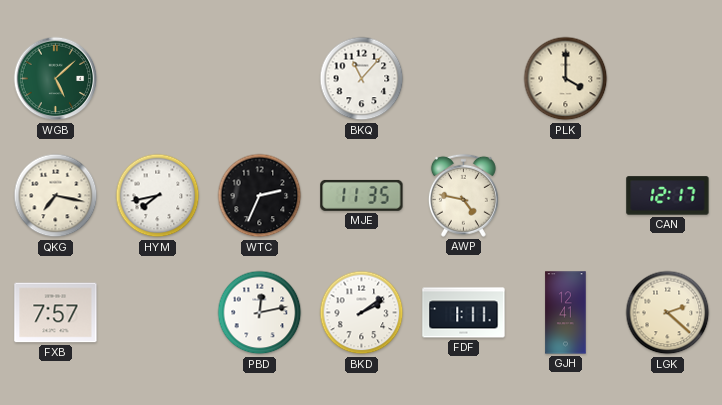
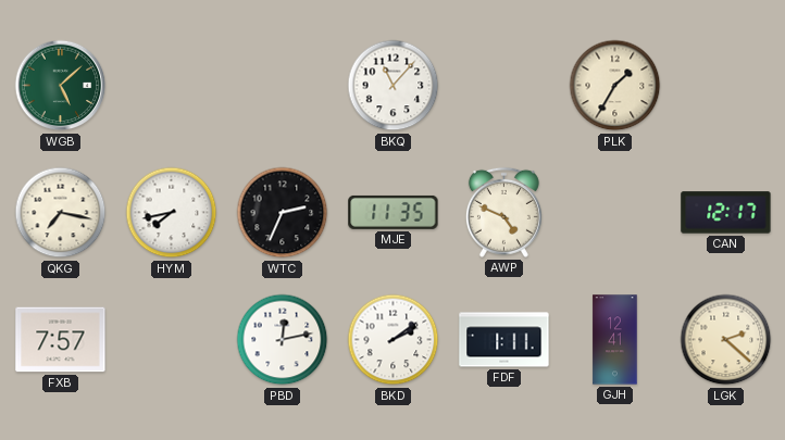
PLK: 4:00 -> 1:35
AWP: 4:47 -> 4:49
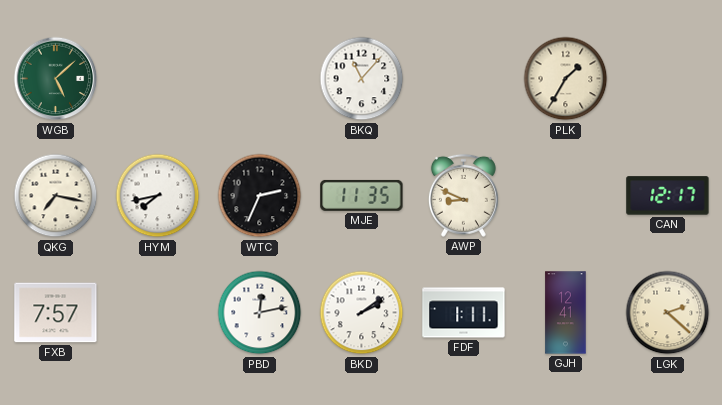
AWP: 4:49 -> 8:49
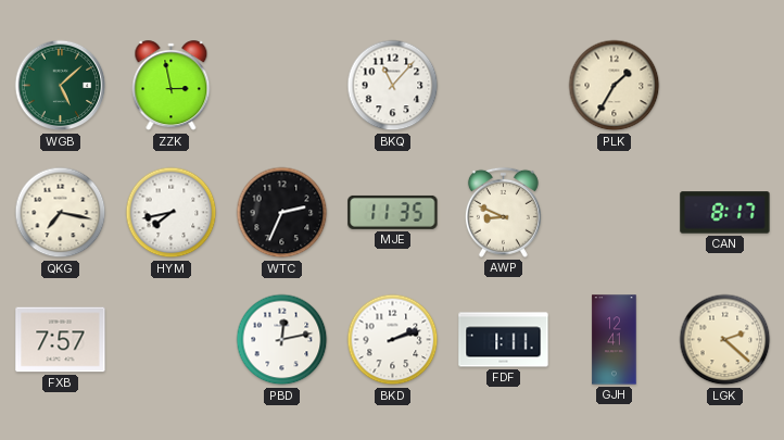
ZZK: none -> 2:58
CAN: 12:17 -> 8:17
BKD: 2:09 -> 2:12
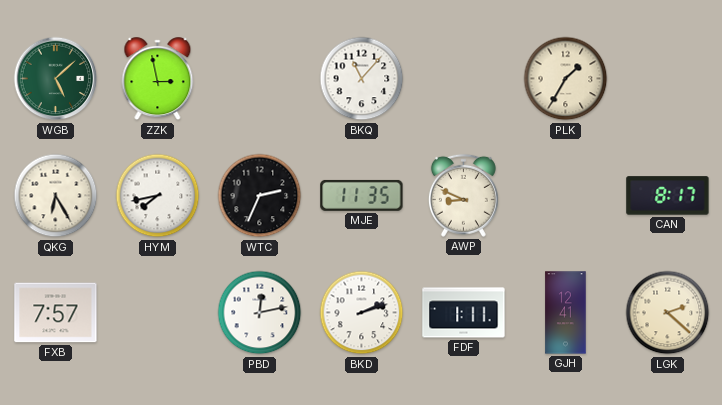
QKG: 7:17 -> 6:25
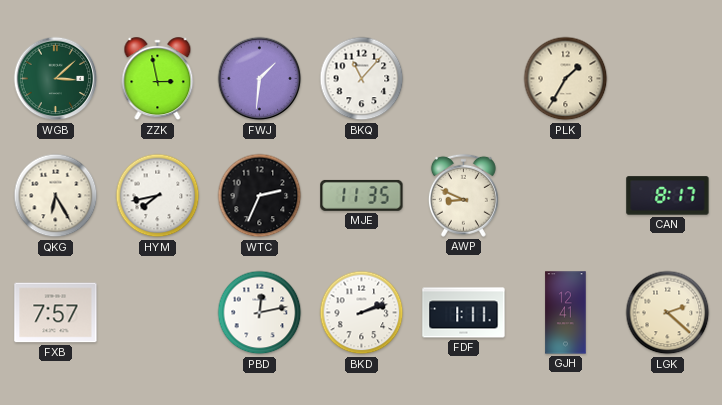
WGB: 5:08 -> 3:08
FWJ: none -> 1:31
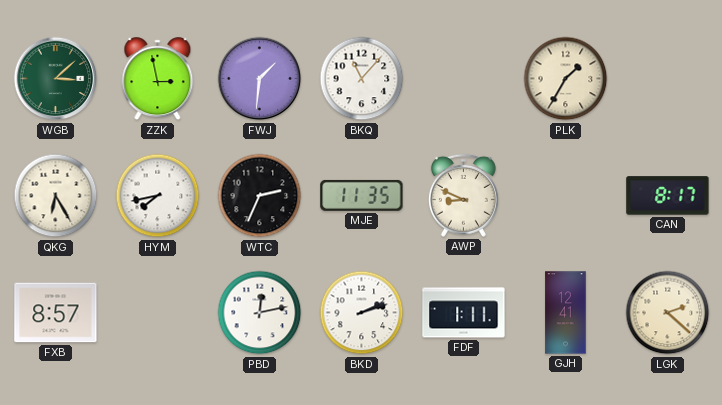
FXB: 7:57 -> 8:57
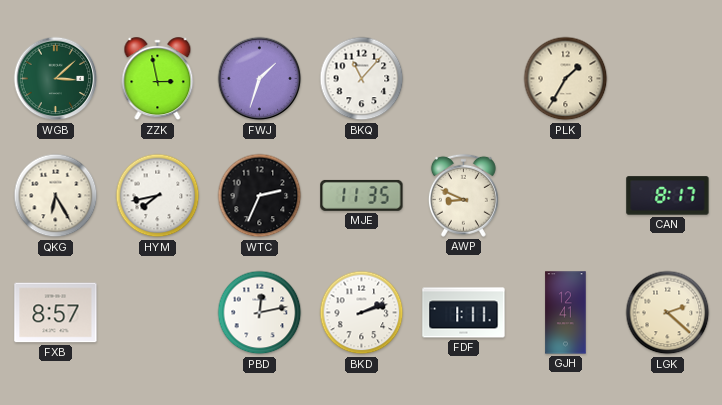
FWJ: 1:31 -> 1:33
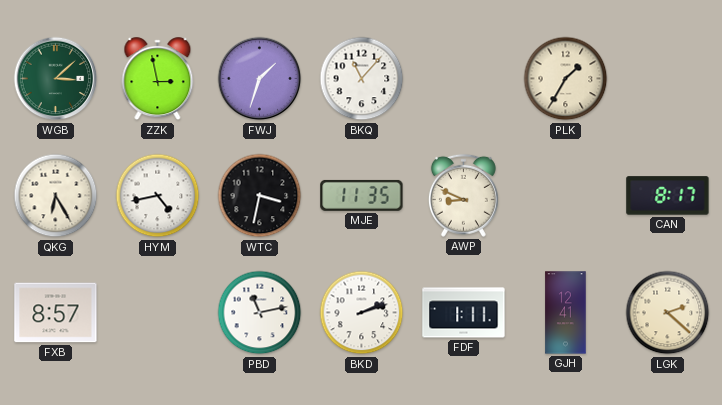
HYM: 7:43 -> 4:43
WTC: 2:34 -> 3:32
PBD: 12:13 -> 11:13
